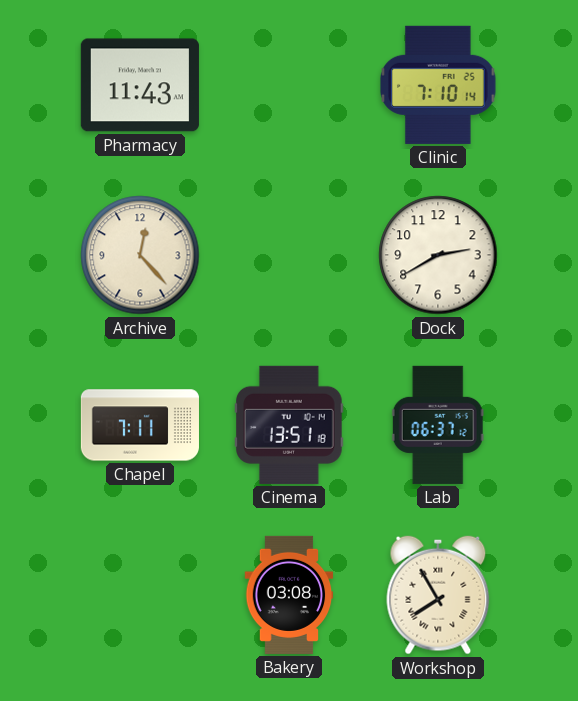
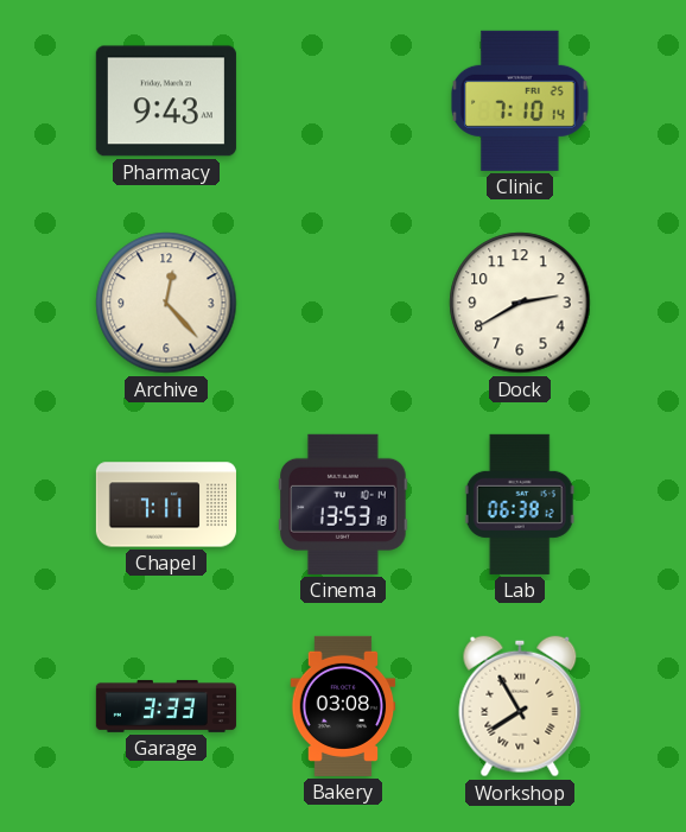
Pharmacy: 11:43 -> 9:43
Cinema: 13:51 -> 13:53
Lab: 06:37 -> 06:38
Garage: none -> 3:33
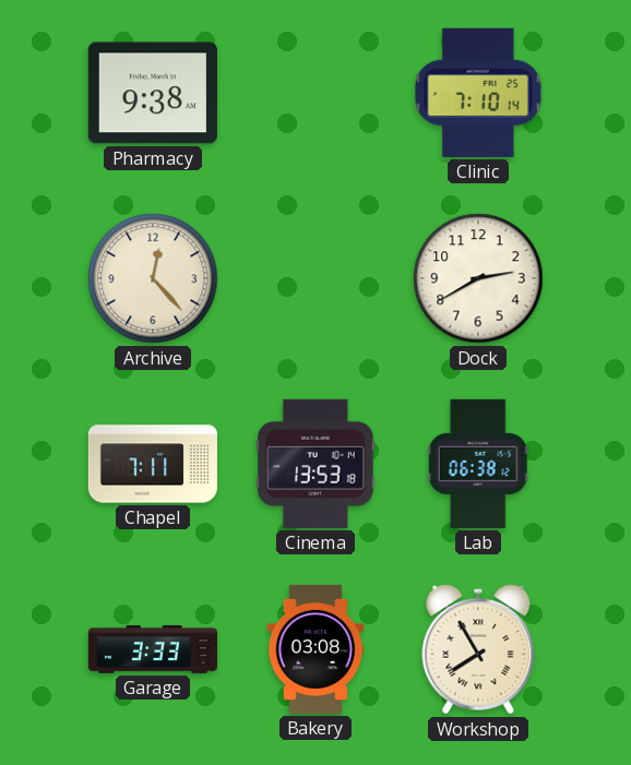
Pharmacy: 9:43 -> 9:38
